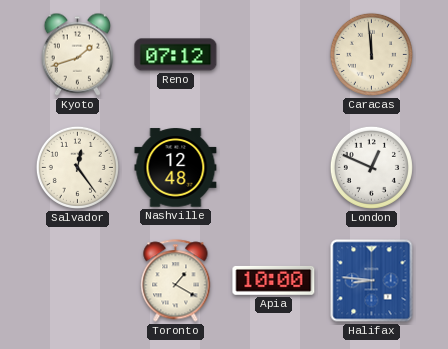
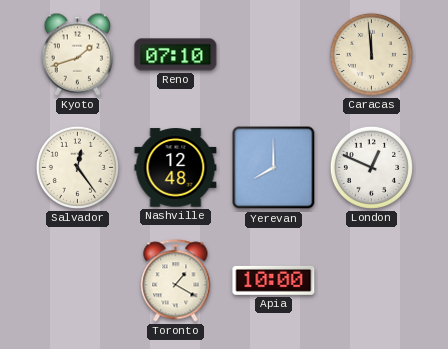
Reno: 07:12 -> 07:10
Yerevan: none -> 8:00
Halifax: 8:46 -> none
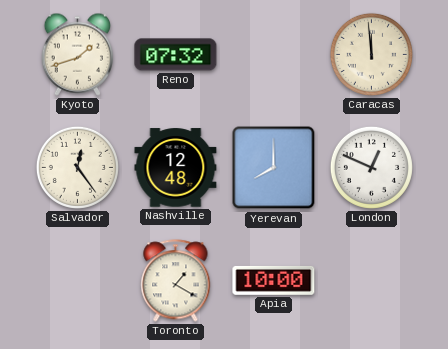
Reno: 07:10 -> 07:32
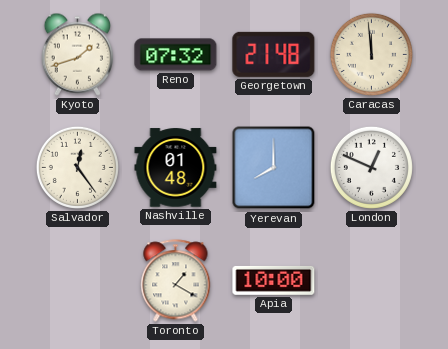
Georgetown: none -> 21:48
Nashville: 12:48 -> 01:48
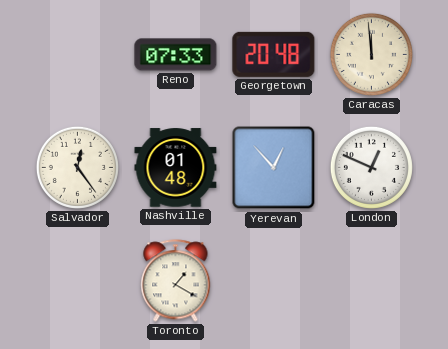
Kyoto: 1:42 -> none
Reno: 07:32 -> 07:33
Georgetown: 21:48 -> 20:48
Yerevan: 8:00 -> 12:53
Apia: 10:00 -> none
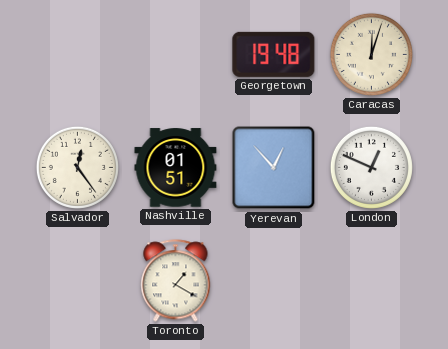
Reno: 07:33 -> none
Georgetown: 20:48 -> 19:48
Caracas: 11:59 -> 12:03
Nashville: 01:48 -> 01:51
